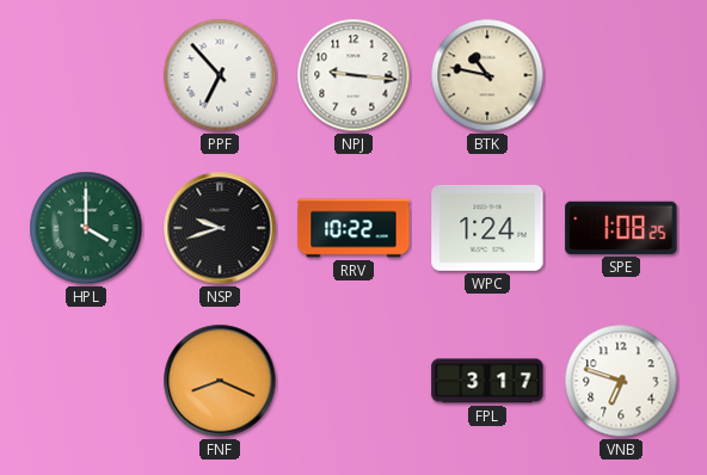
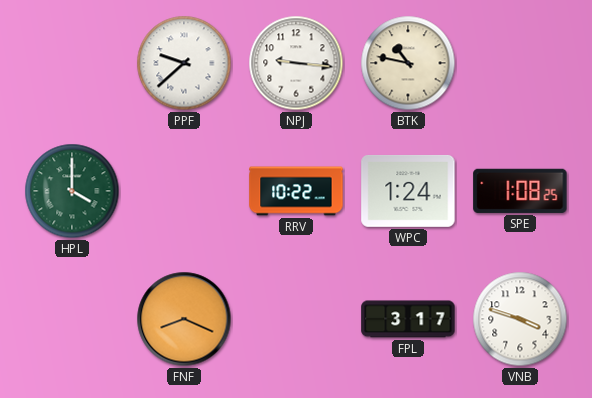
PPF: 6:53 -> 9:38
NSP: 9:42 -> none
VNB: 6:48 -> 3:48
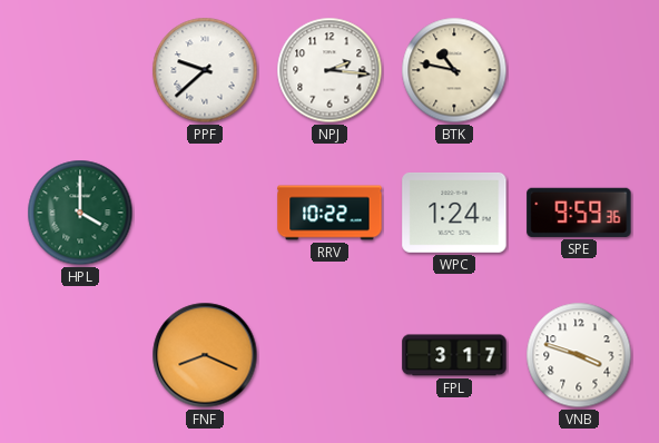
NPJ: 9:16 -> 2:16
SPE: 1:08 -> 9:59
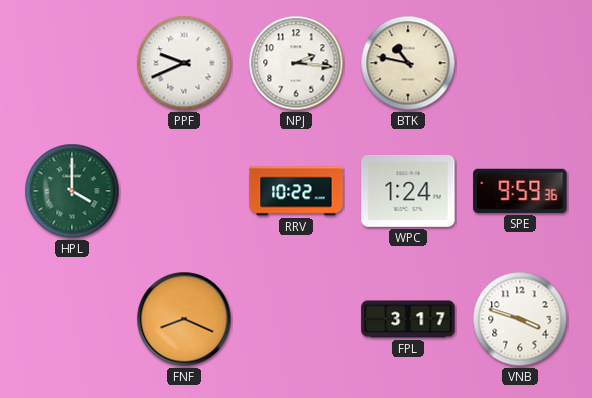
PPF: 9:38 -> 9:41
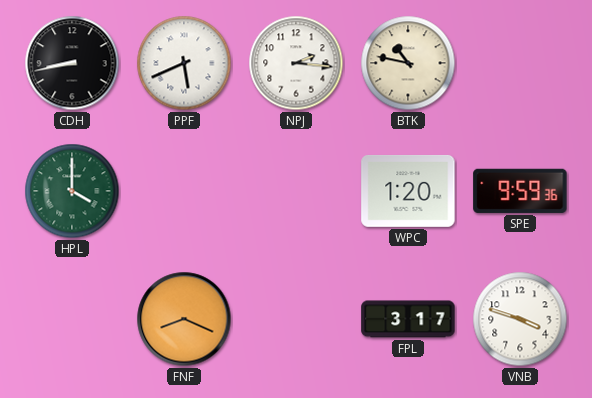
CDH: none -> 8:43
PPF: 9:41 -> 5:41
RRV: 10:22 -> none
WPC: 1:24 -> 1:20
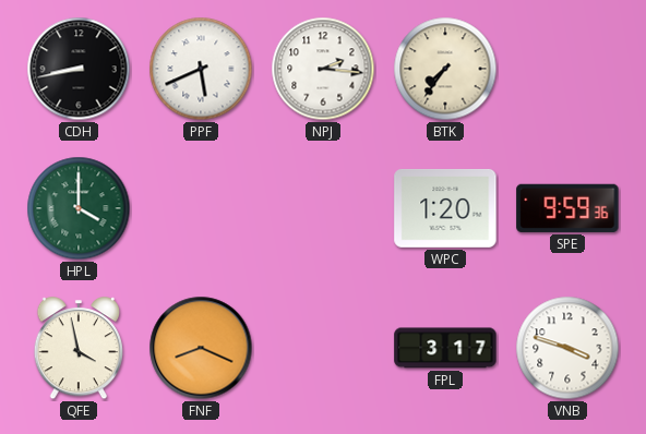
BTK: 10:47 -> 7:36
QFE: none -> 3:58
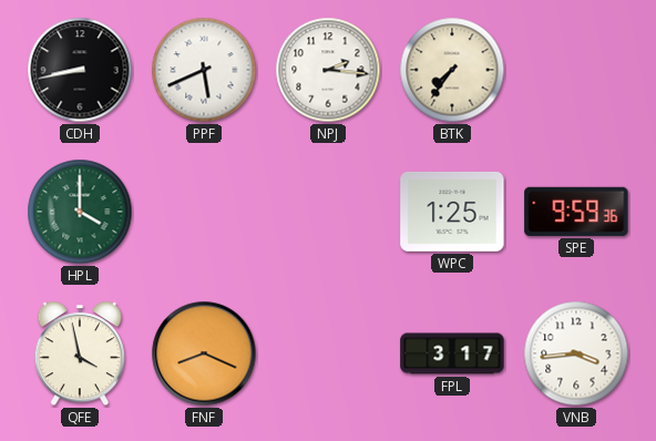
WPC: 1:20 -> 1:25
VNB: 3:48 -> 3:44
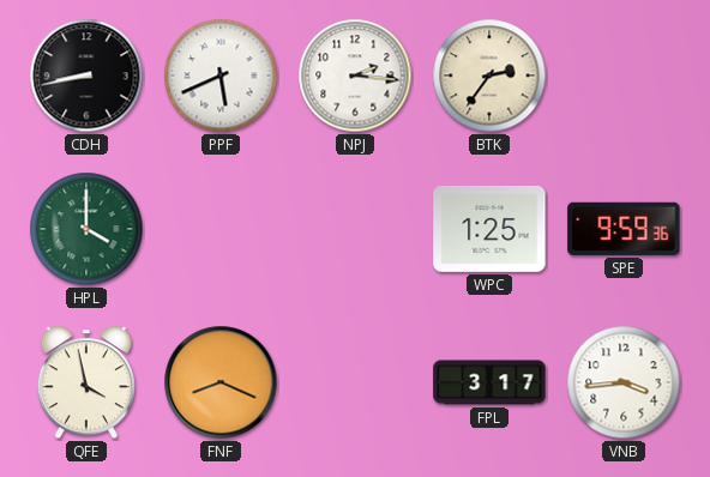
BTK: 7:36 -> 2:36
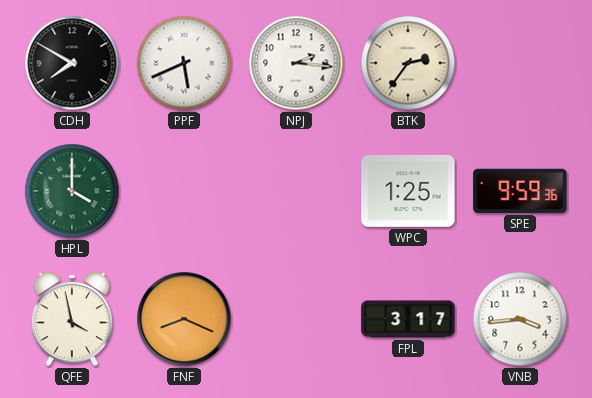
CDH: 8:43 -> 7:50
